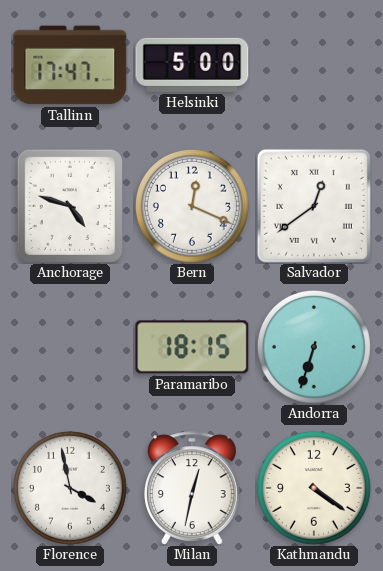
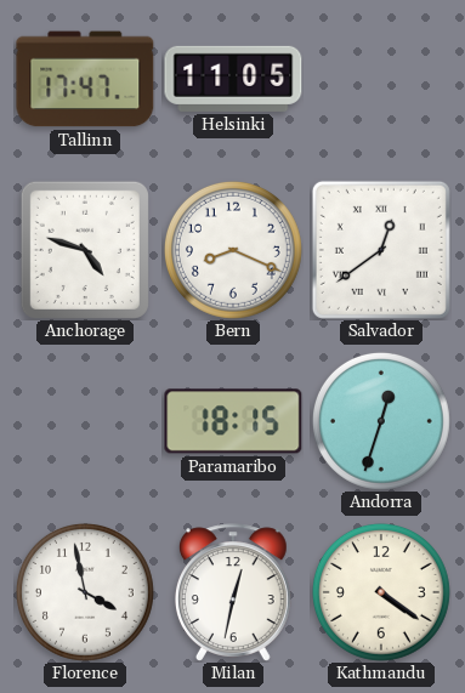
Helsinki: 5:00 -> 11:05
Bern: 12:19 -> 8:19
Andorra: 6:33 -> 12:33
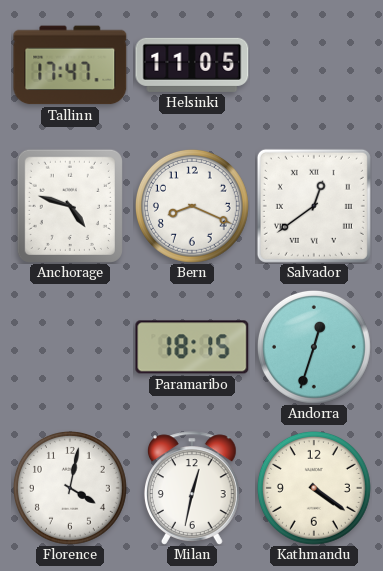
Florence: 3:58 -> 4:02
